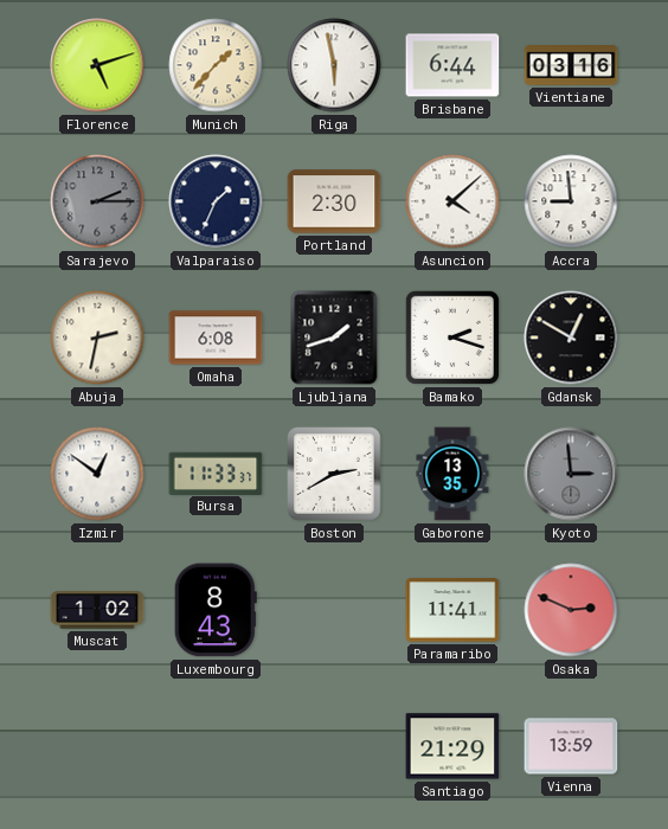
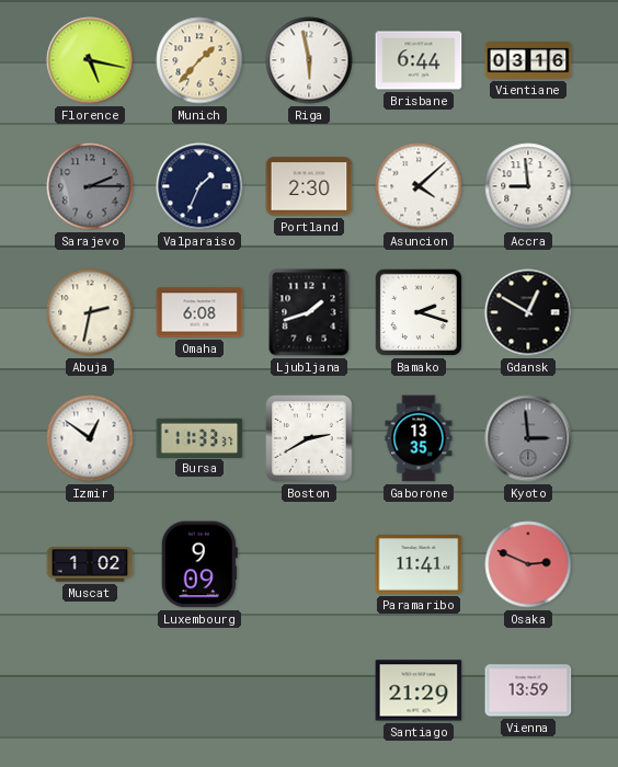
Florence: 5:12 -> 5:17
Luxembourg: 8:43 -> 9:09
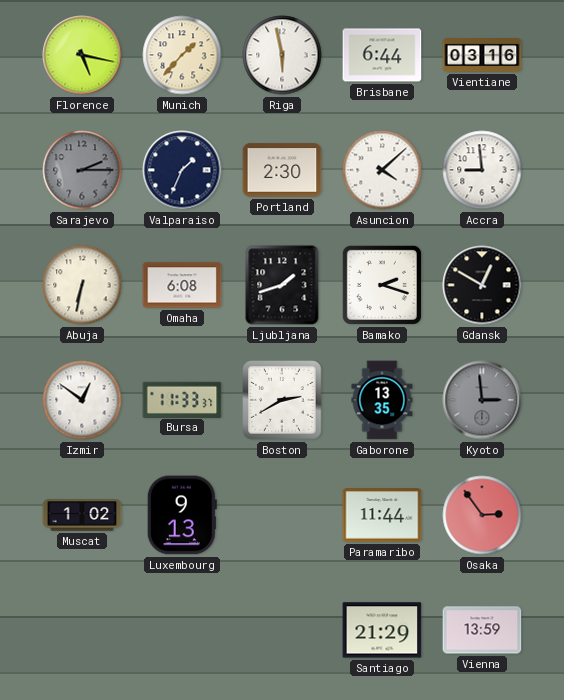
Abuja: 2:32 -> 6:32
Luxembourg: 9:09 -> 9:13
Paramaribo: 11:41 -> 11:44
Osaka: 2:49 -> 2:54
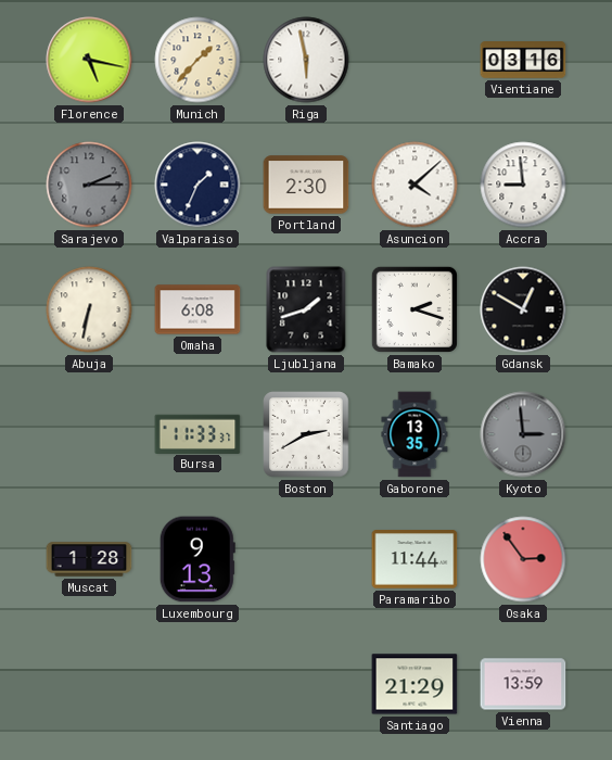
Brisbane: 6:44 -> none
Izmir: 12:51 -> none
Muscat: 1:02 -> 1:28
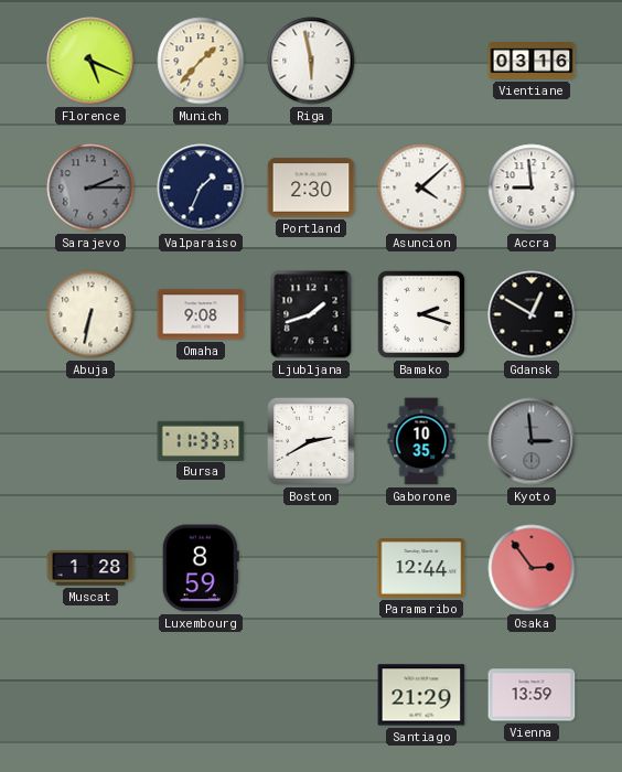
Florence: 5:17 -> 5:19
Omaha: 6:08 -> 9:08
Gaborone: 13:35 -> 10:35
Luxembourg: 9:13 -> 8:59
Paramaribo: 11:44 -> 12:44
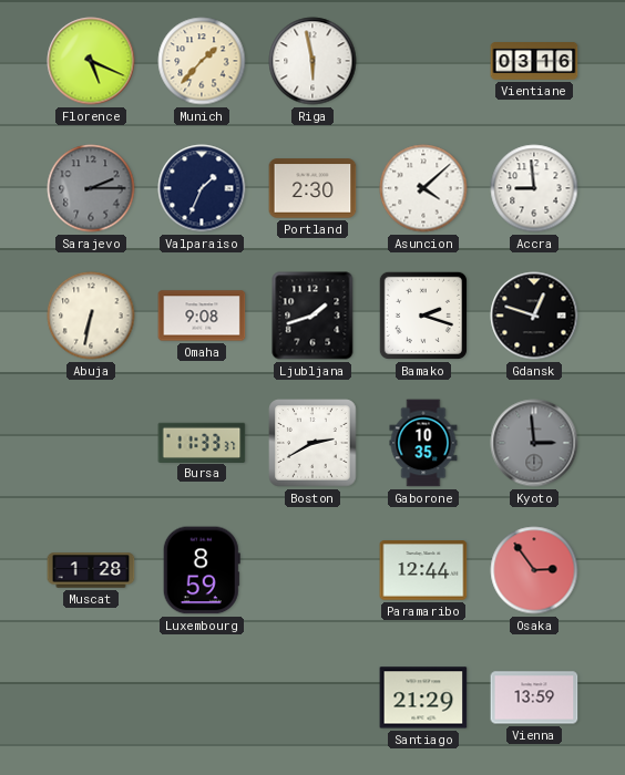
Gdansk: 12:50 -> 12:48
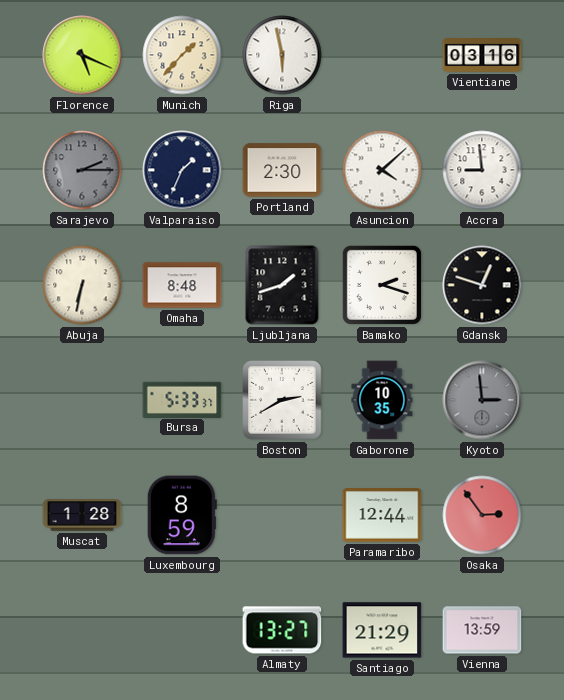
Omaha: 9:08 -> 8:48
Bursa: 11:33 -> 5:33
Almaty: none -> 13:27
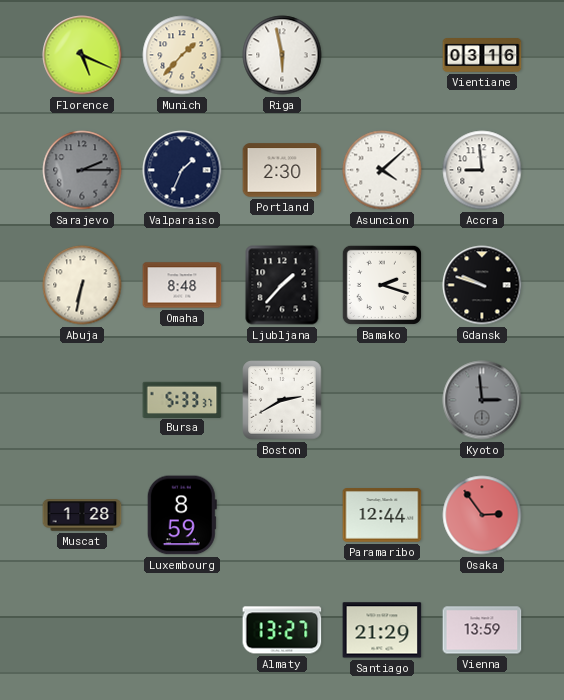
Ljubljana: 1:42 -> 1:37
Gdansk: 12:48 -> 9:48
Gaborone: 10:35 -> none
